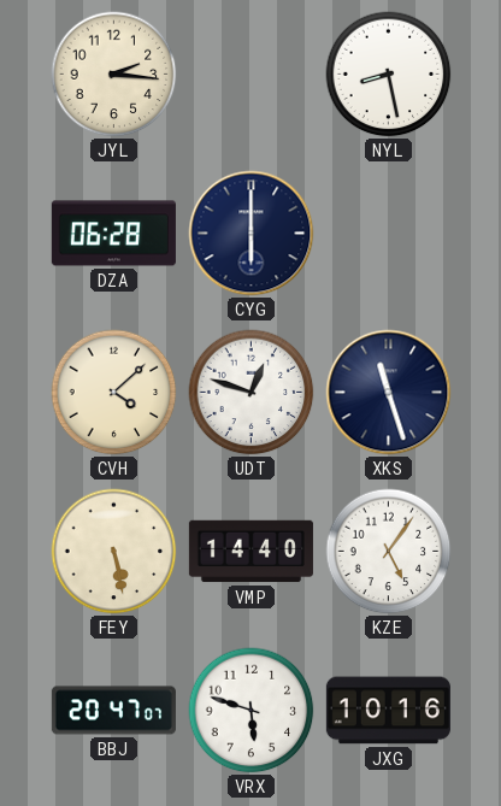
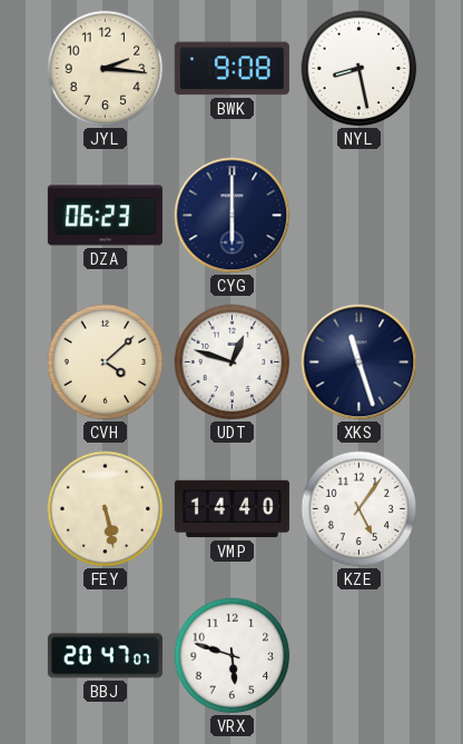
BWK: none -> 9:08
DZA: 06:28 -> 06:23
JXG: 10:16 -> none
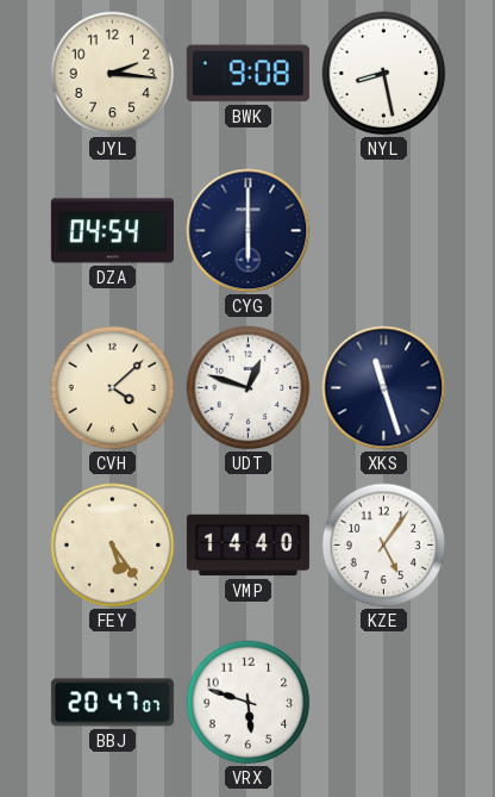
DZA: 06:23 -> 04:54
FEY: 5:28 -> 5:24
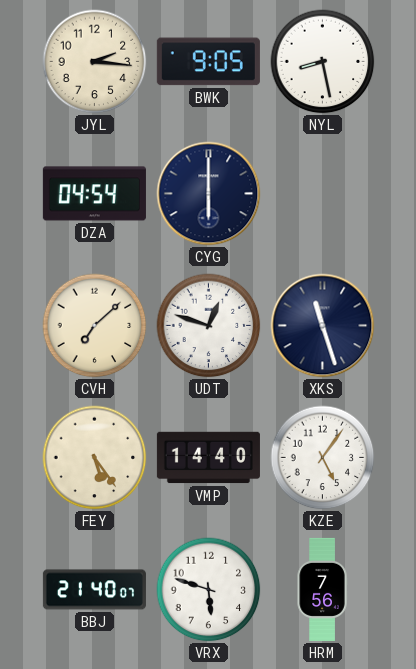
BWK: 9:08 -> 9:05
CVH: 4:08 -> 7:08
BBJ: 20:47 -> 21:40
HRM: none -> 7:56
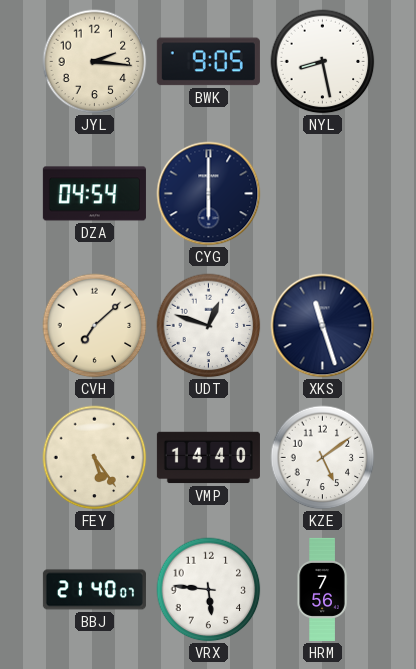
KZE: 5:06 -> 5:09
VRX: 5:48 -> 5:46
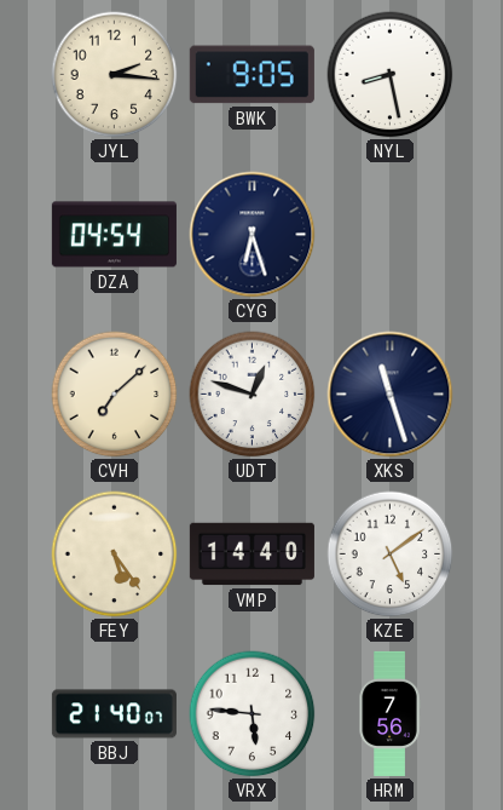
CYG: 6:00 -> 6:27
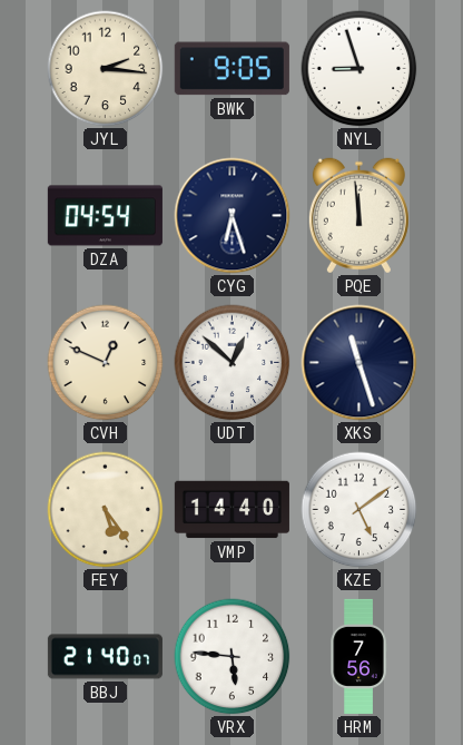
NYL: 8:28 -> 8:57
PQE: none -> 11:59
CVH: 7:08 -> 12:49
UDT: 12:48 -> 12:52
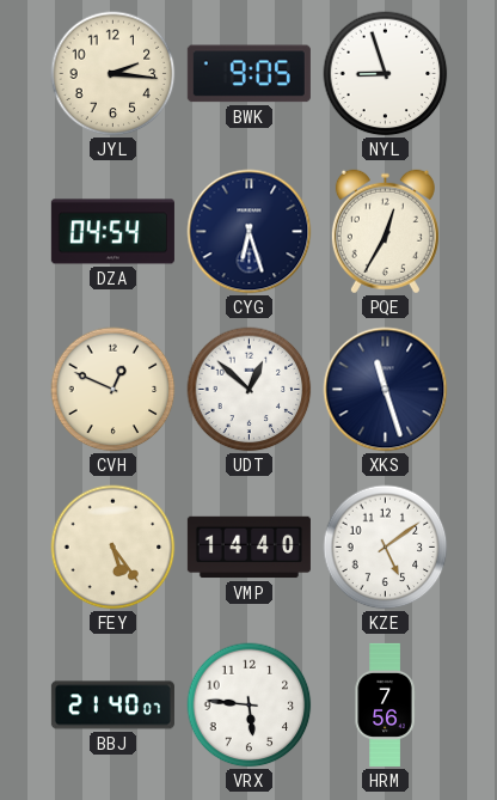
PQE: 11:59 -> 12:35
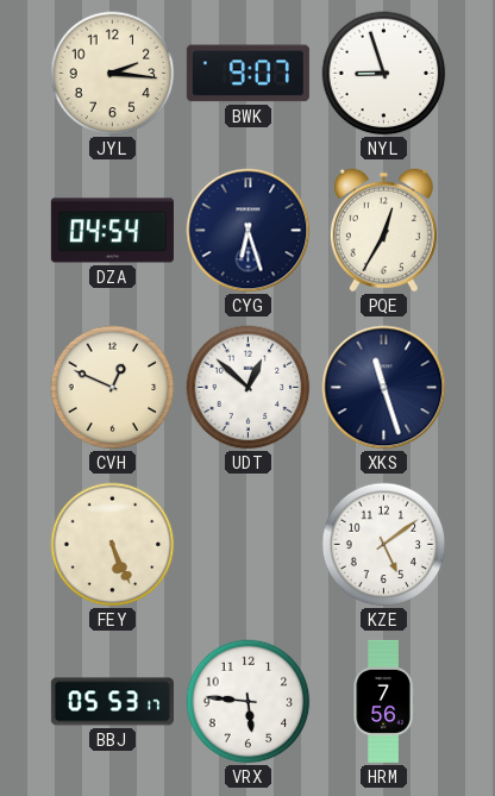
BWK: 9:05 -> 9:07
FEY: 5:24 -> 5:26
VMP: 14:40 -> none
BBJ: 21:40 -> 05:53
